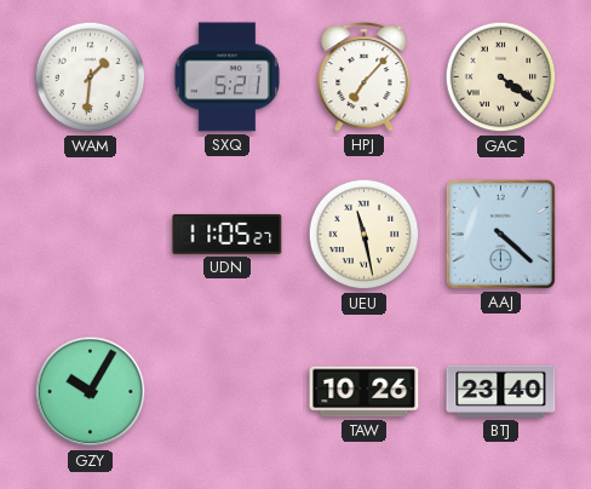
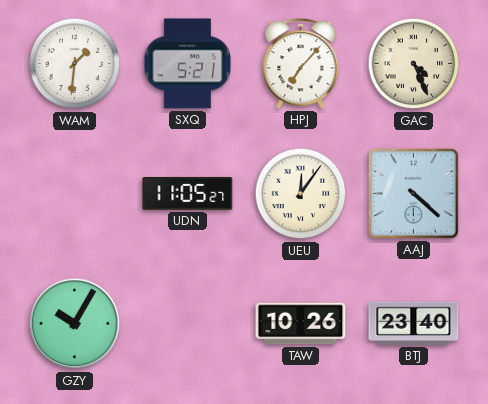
GAC: 4:21 -> 4:26
UEU: 11:28 -> 12:06
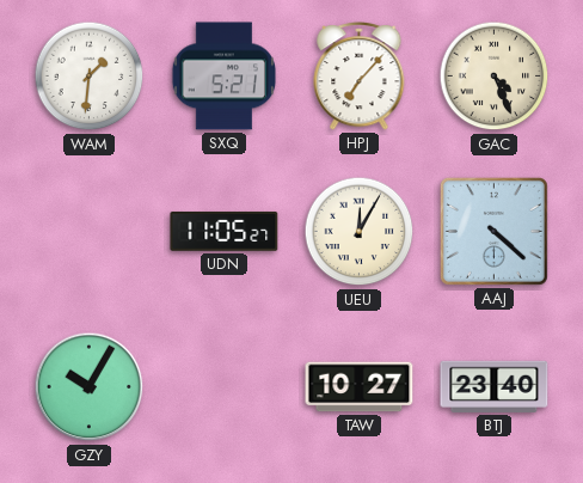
UEU: 12:06 -> 12:05
TAW: 10:26 -> 10:27
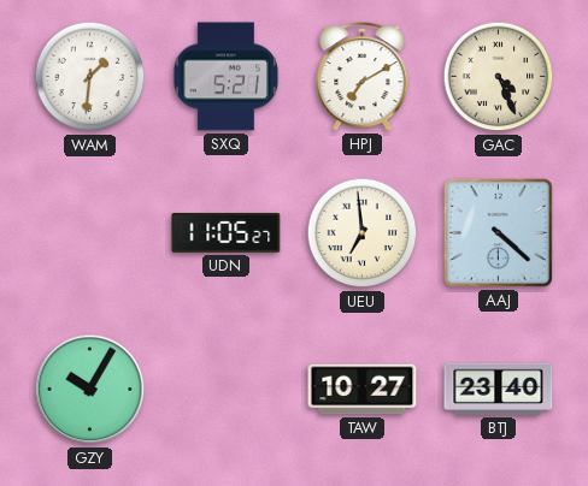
HPJ: 7:07 -> 7:10
UEU: 12:05 -> 6:59
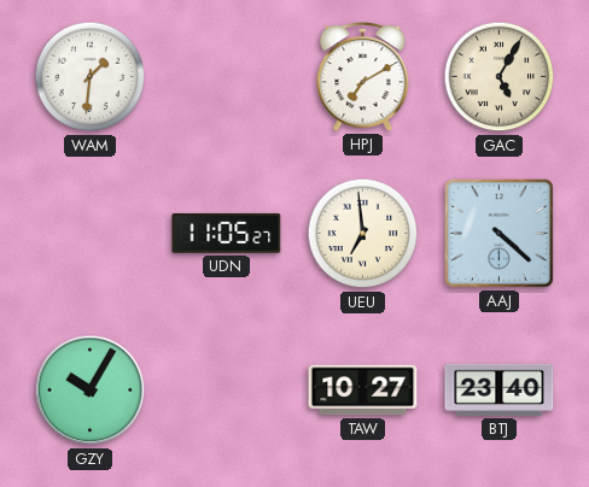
SXQ: 5:21 -> none
GAC: 4:26 -> 5:05
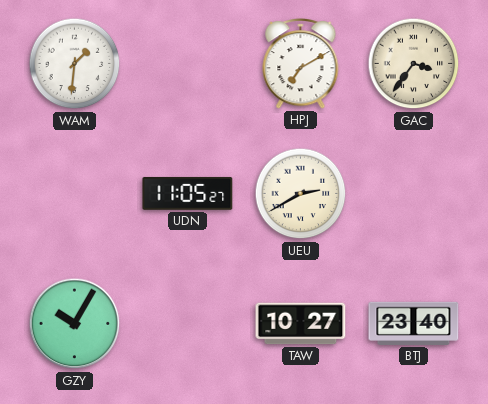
GAC: 5:05 -> 3:36
UEU: 6:59 -> 2:40
AAJ: 4:22 -> none
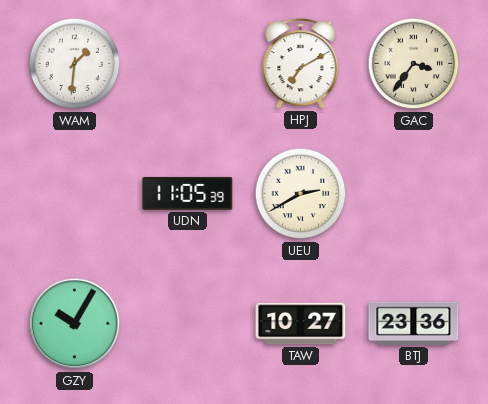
UDN: 11:05:27 -> 11:05:39
BTJ: 23:40 -> 23:36
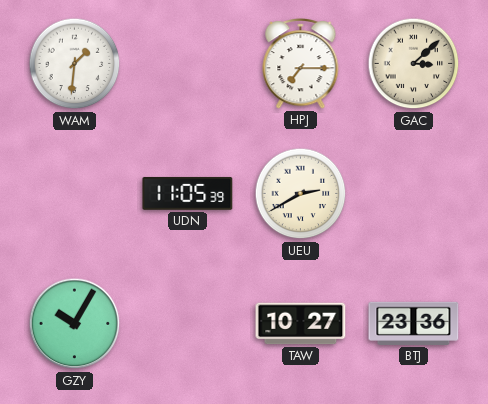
HPJ: 7:10 -> 7:15
GAC: 3:36 -> 3:08
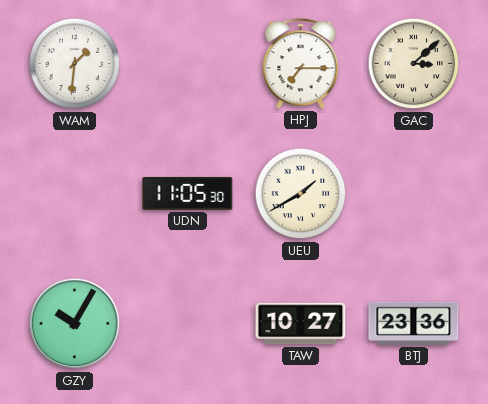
UDN: 11:05:39 -> 11:05:30
UEU: 2:40 -> 1:40
